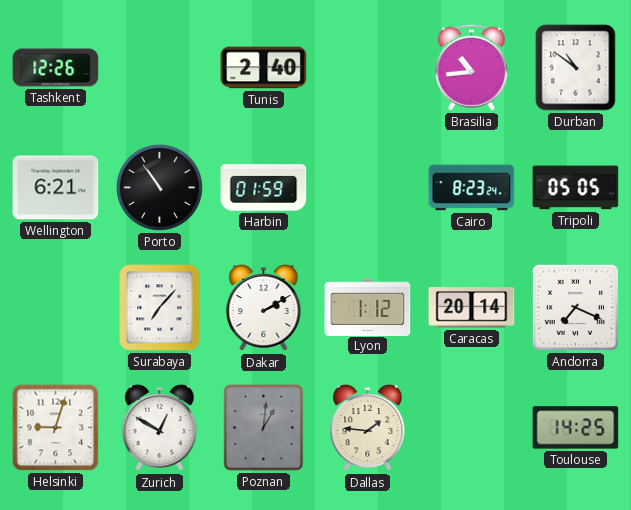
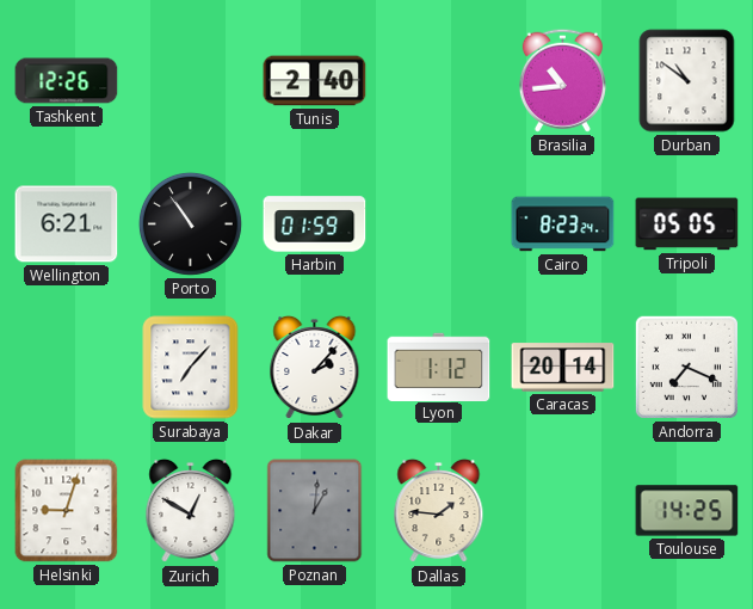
Dakar: 2:10 -> 2:07
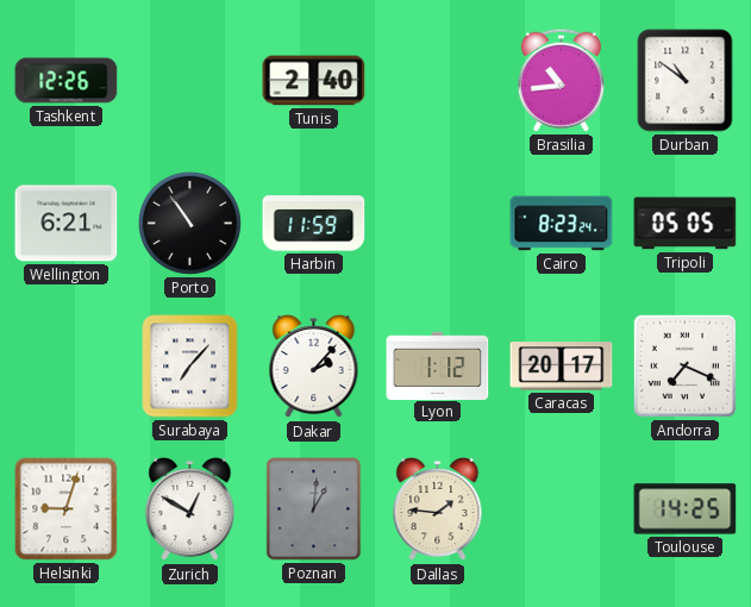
Harbin: 01:59 -> 11:59
Caracas: 20:14 -> 20:17
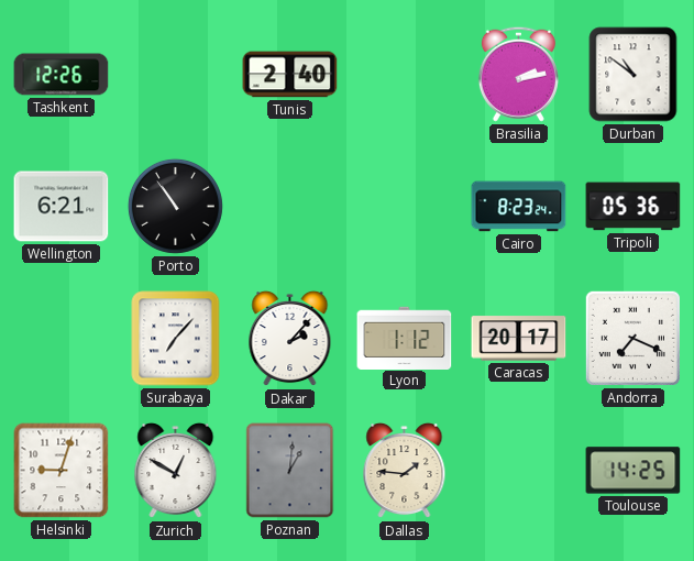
Brasilia: 10:44 -> 2:13
Harbin: 11:59 -> none
Tripoli: 05:05 -> 05:36
